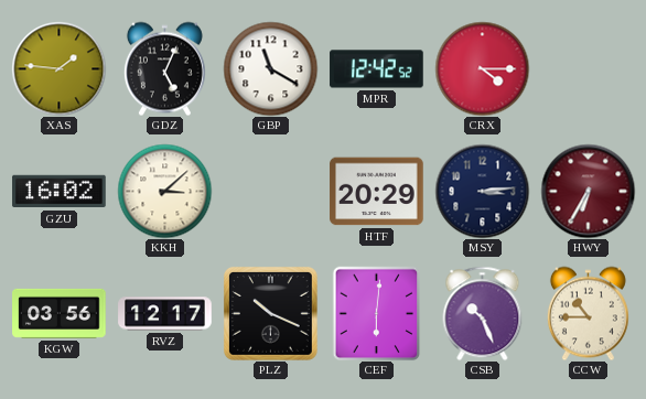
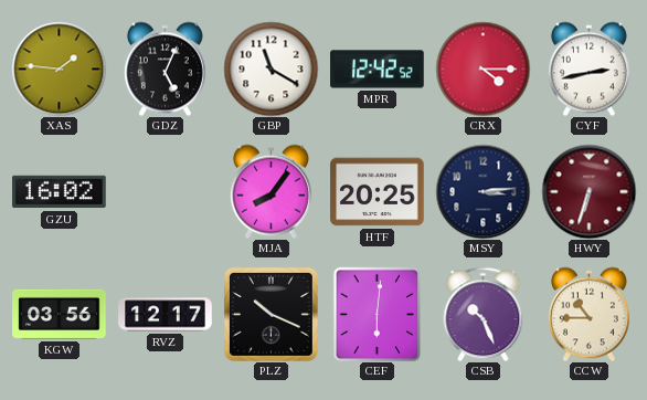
CYF: none -> 2:43
KKH: 3:08 -> none
MJA: none -> 8:06
HTF: 20:29 -> 20:25
HWY: 6:35 -> 6:33
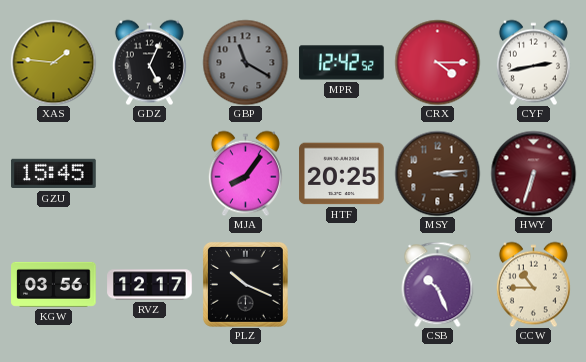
GBP dial: white -> grey
GZU: 16:02 -> 15:45
MSY dial: navy -> brown
CEF: 6:01 -> none
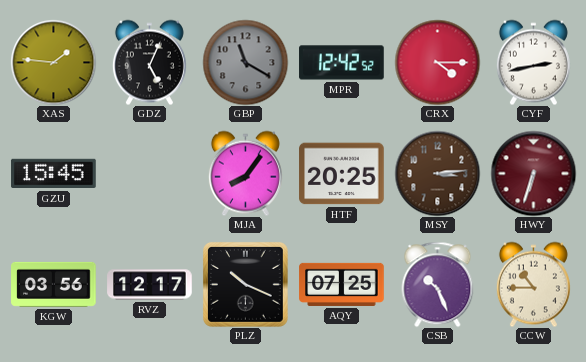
AQY: none -> 07:25
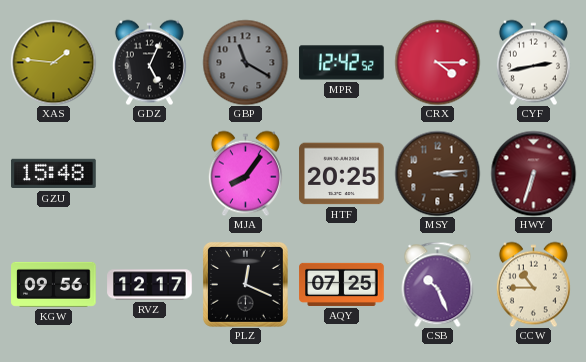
GZU: 15:45 -> 15:48
KGW: 03:56 -> 09:56
PLZ: 10:19 -> 12:19
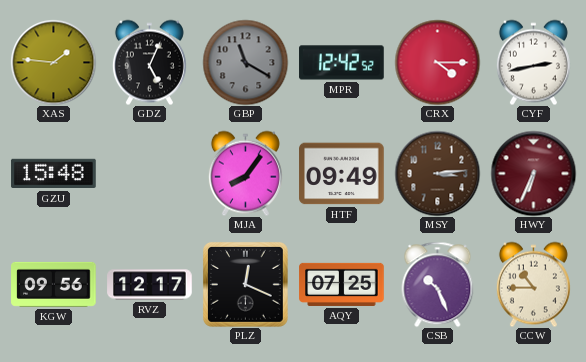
HTF: 20:25 -> 09:49
HWY: 6:33 -> 6:34
